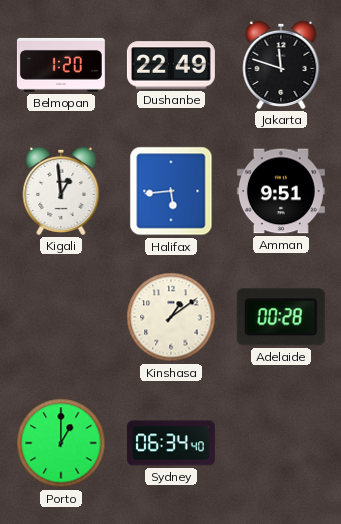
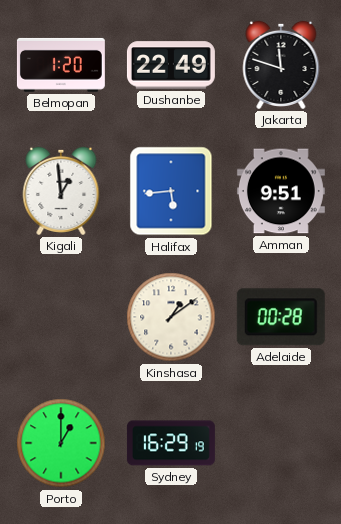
Sydney: 06:34 -> 16:29
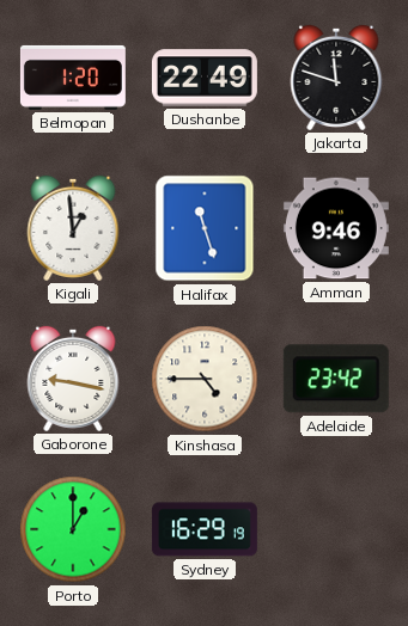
Halifax: 5:44 -> 11:27
Amman: 9:51 -> 9:46
Gaborone: none -> 9:17
Kinshasa: 1:09 -> 4:45
Adelaide: 00:28 -> 23:42
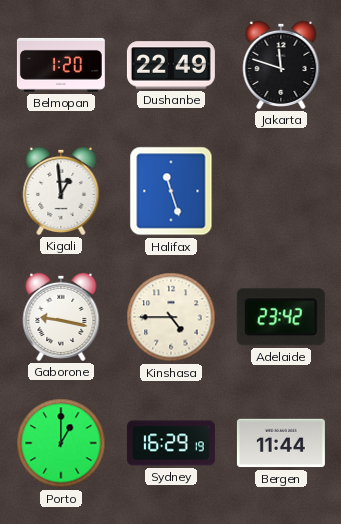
Amman: 9:46 -> none
Bergen: none -> 11:44
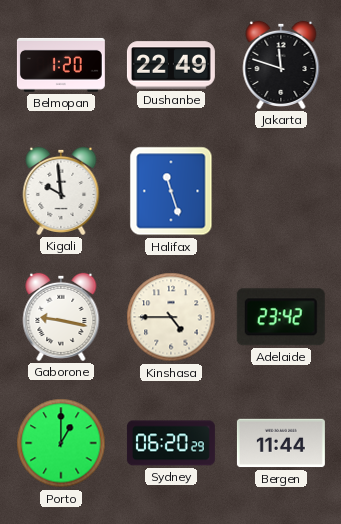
Kigali: 12:59 -> 9:59
Sydney: 16:29 -> 06:20
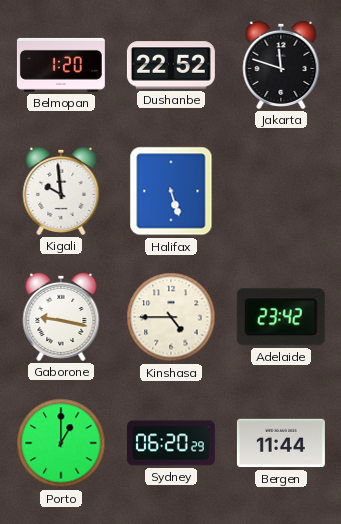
Dushanbe: 22:49 -> 22:52
Halifax: 11:27 -> 5:27
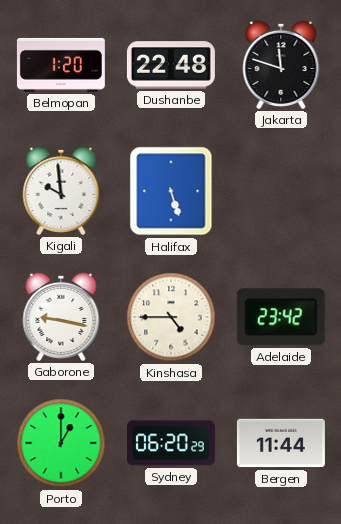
Dushanbe: 22:52 -> 22:48
